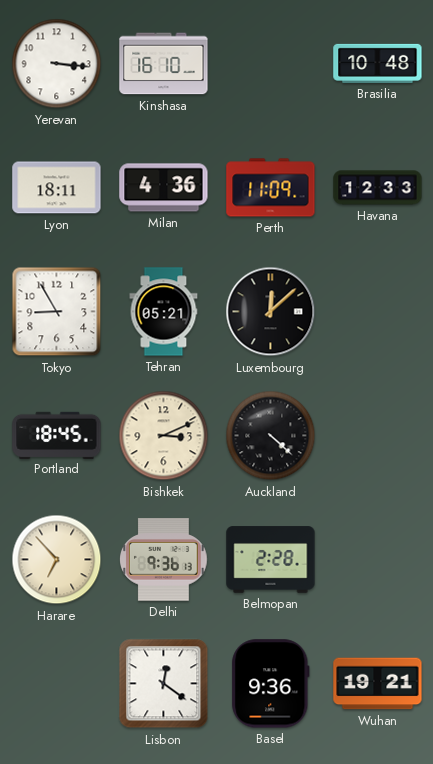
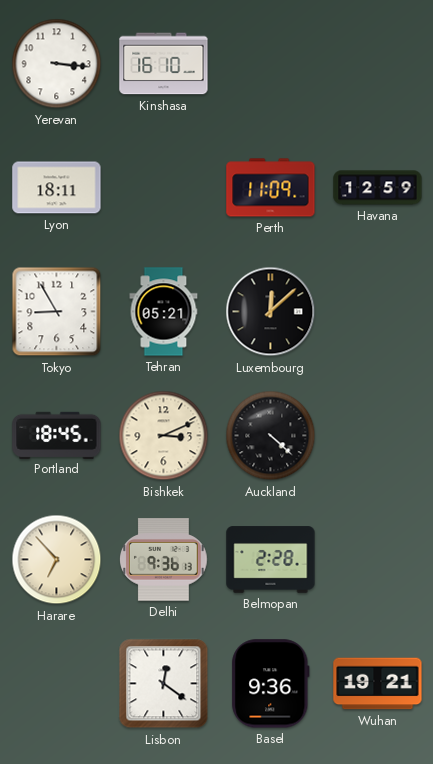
Brasilia: 10:48 -> none
Milan: 4:36 -> none
Havana: 12:33 -> 12:59
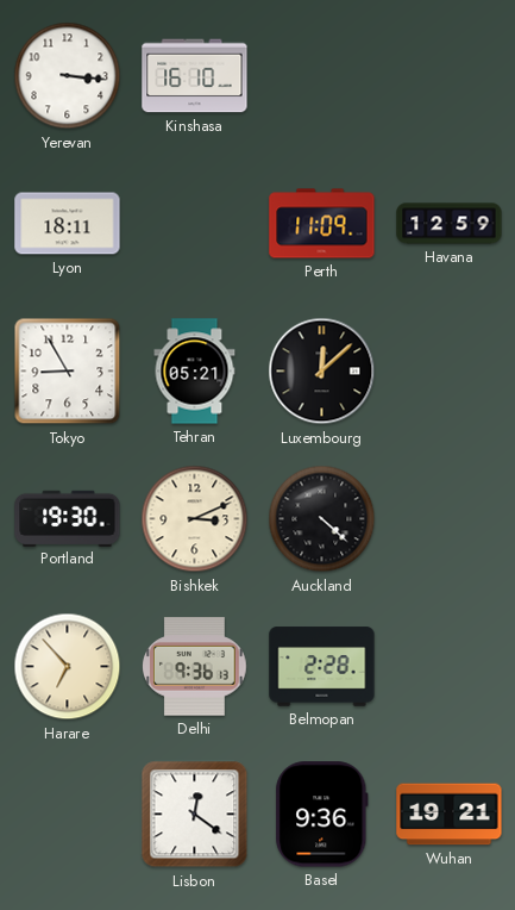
Portland: 18:45 -> 19:30
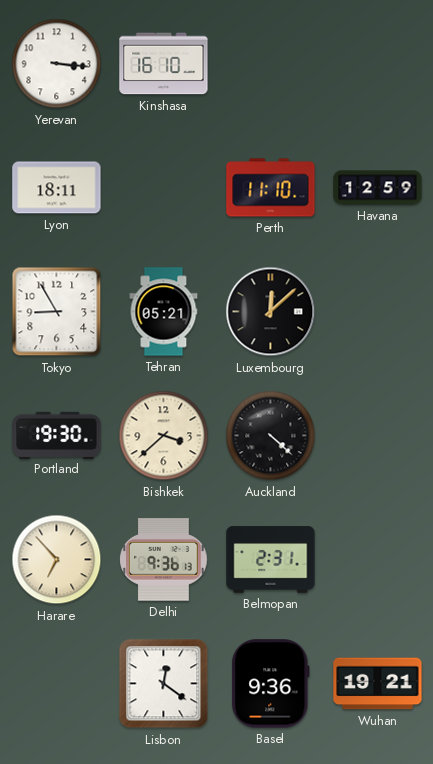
Perth: 11:09 -> 11:10
Bishkek: 3:11 -> 3:38
Belmopan: 2:28 -> 2:31
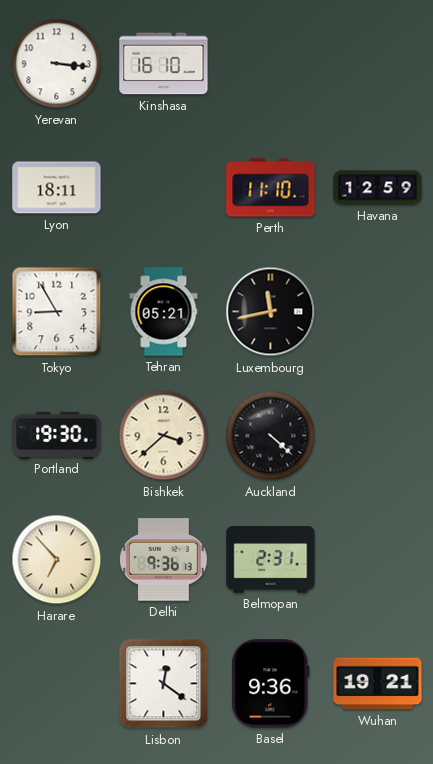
Luxembourg: 12:08 -> 11:43
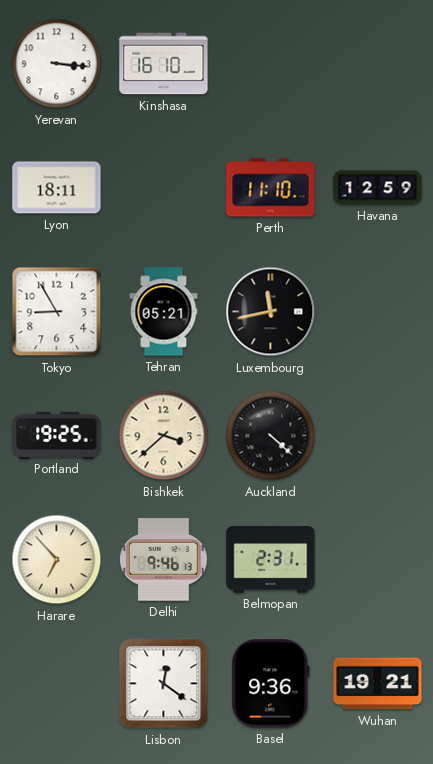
Portland: 19:30 -> 19:25
Delhi: 9:36 -> 9:46
